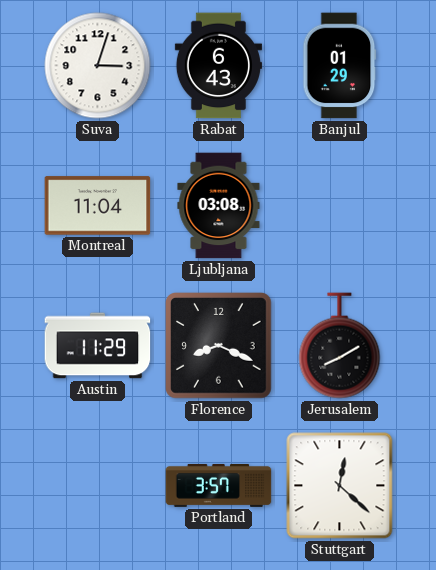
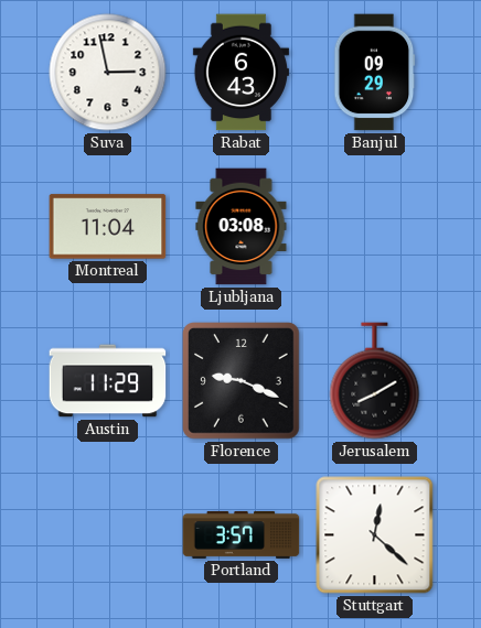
Suva: 3:03 -> 2:58
Banjul: 01:29 -> 09:29
Florence: 8:19 -> 9:19
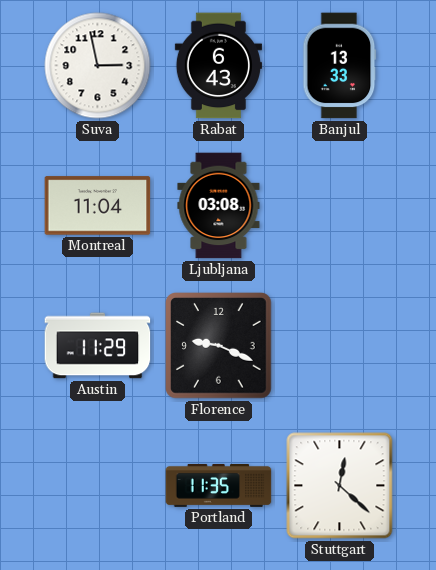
Banjul: 09:29 -> 13:33
Jerusalem: 8:10 -> none
Portland: 3:57 -> 11:35
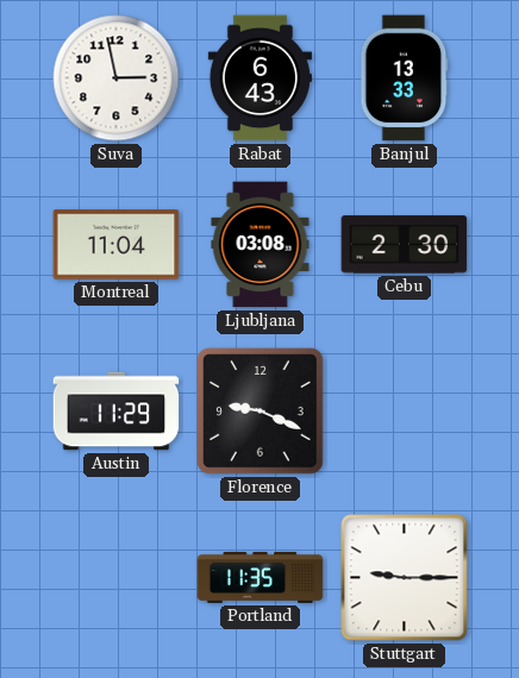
Cebu: none -> 2:30
Stuttgart: 12:22 -> 9:15
